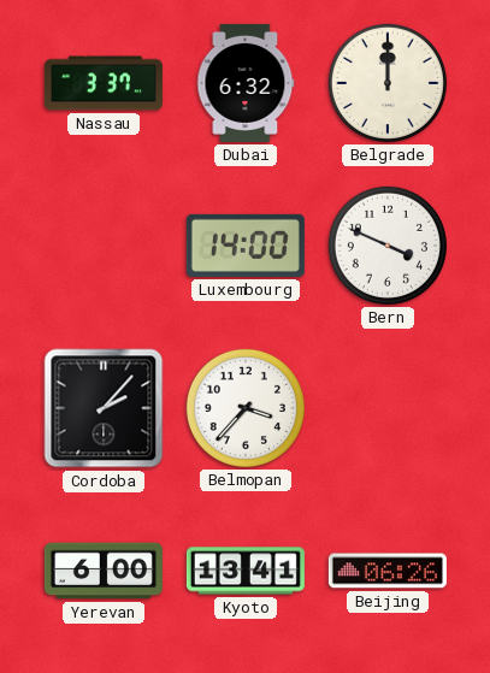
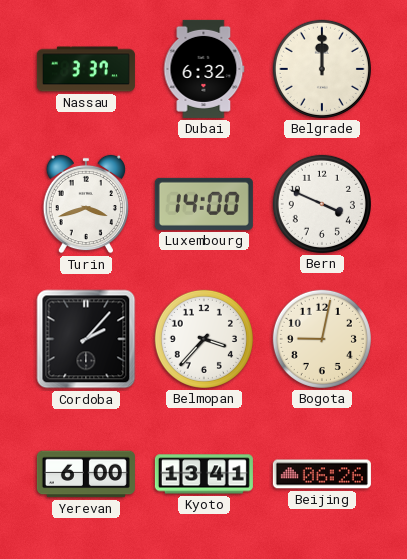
Turin: none -> 3:42
Bogota: none -> 9:02
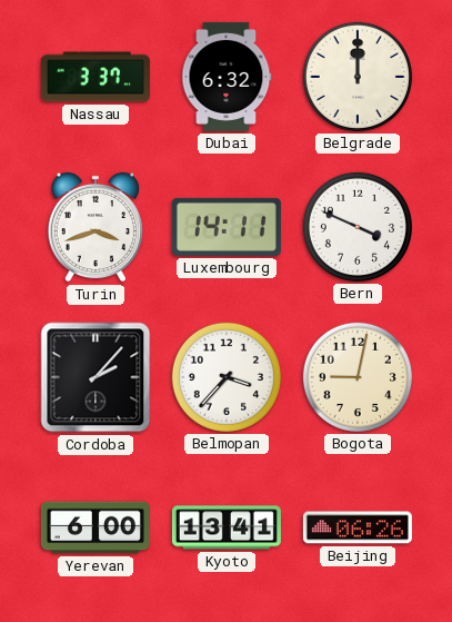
Luxembourg: 14:00 -> 14:11
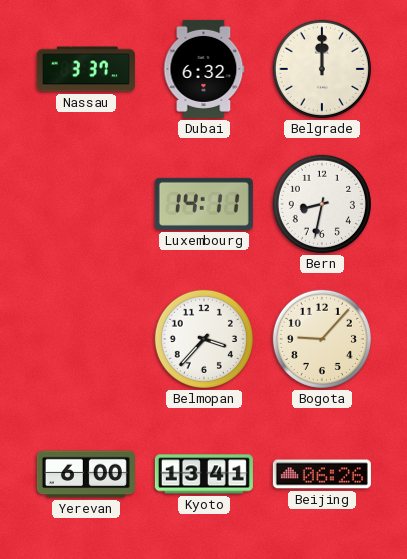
Turin: 3:42 -> none
Bern: 3:49 -> 8:32
Cordoba: 2:07 -> none
Bogota: 9:02 -> 9:07
